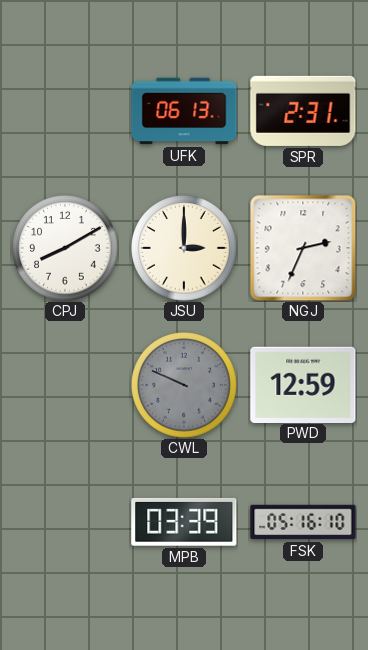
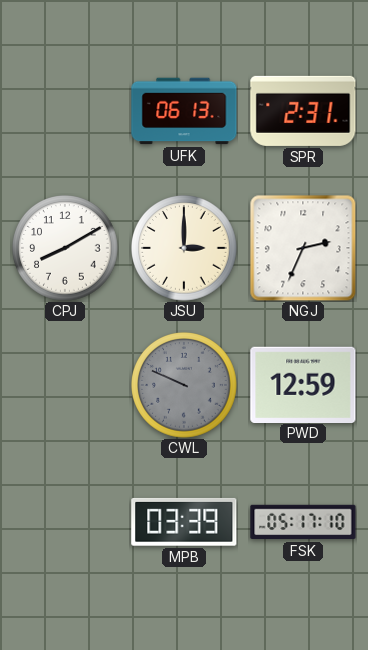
FSK: 05:16 -> 05:17
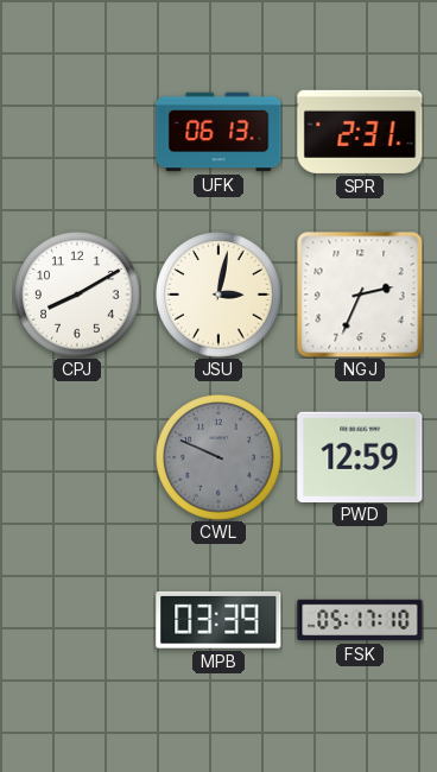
JSU: 3:00 -> 3:02
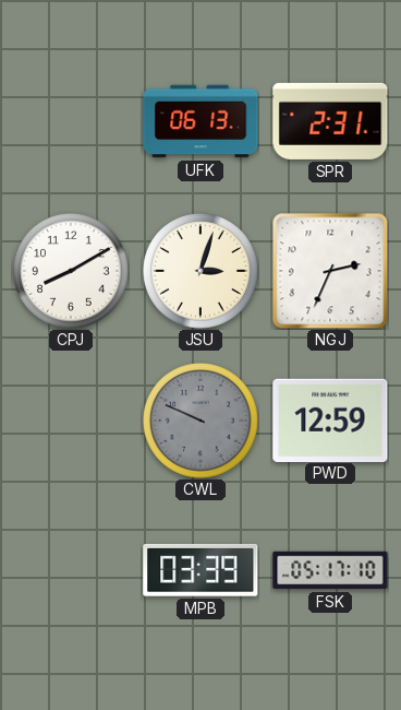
JSU: 3:02 -> 3:03
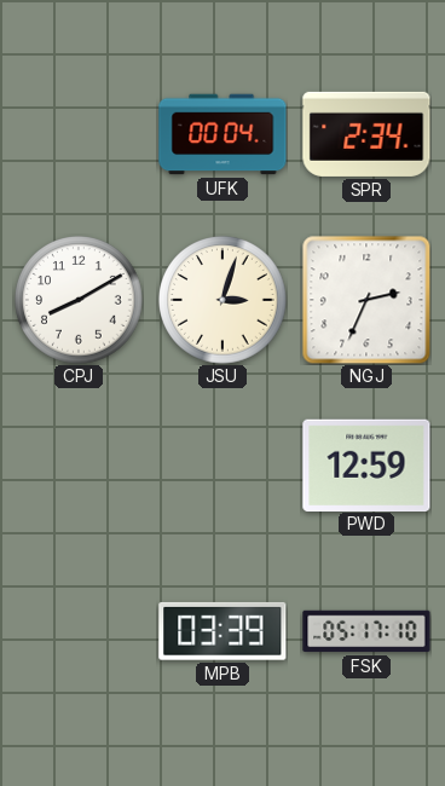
UFK: 06:13 -> 00:04
SPR: 2:31 -> 2:34
CWL: 9:49 -> none
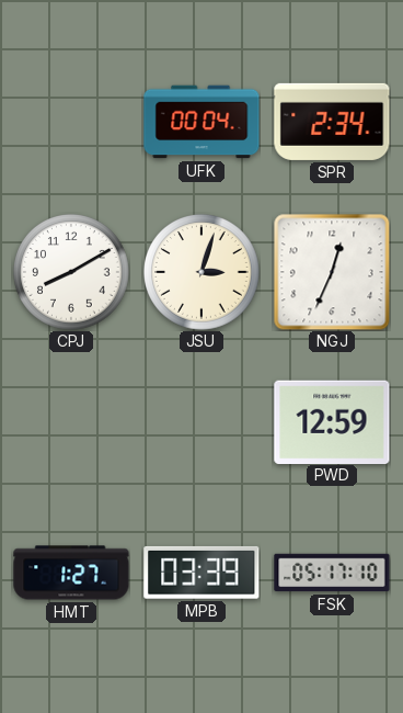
NGJ: 2:34 -> 12:34
HMT: none -> 1:27
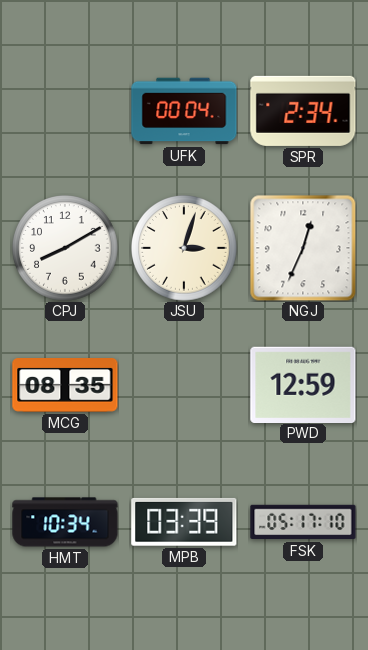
MCG: none -> 08:35
HMT: 1:27 -> 10:34
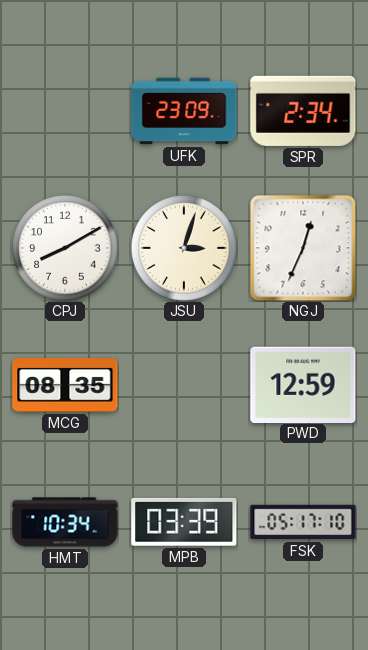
UFK: 00:04 -> 23:09
